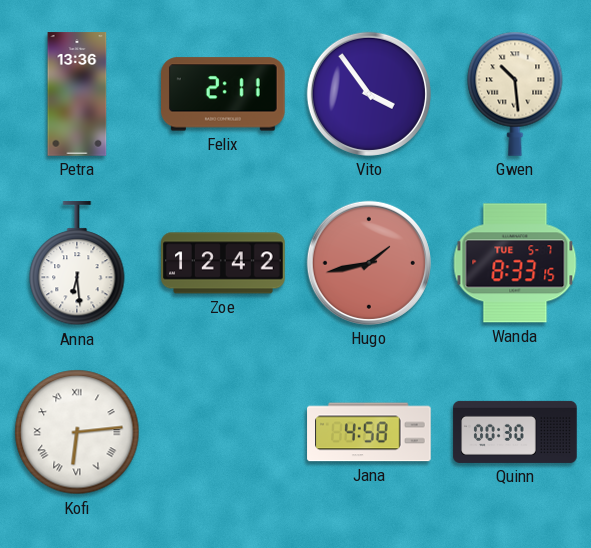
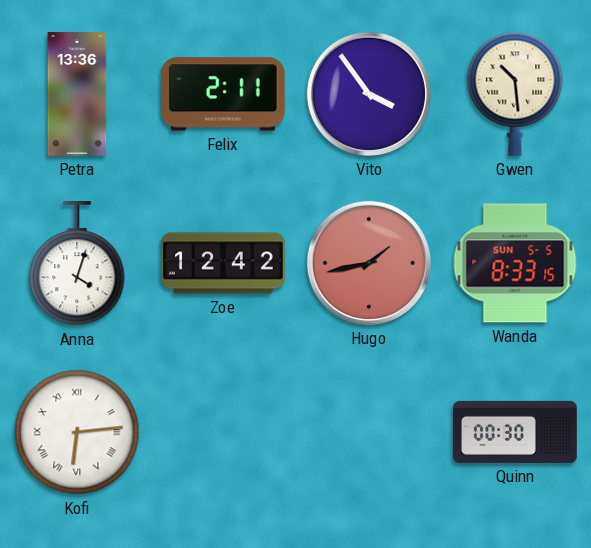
Anna: 6:29 -> 4:03
Wanda date: TUE 5-7 -> SUN 5-5
Jana: 4:58 -> none
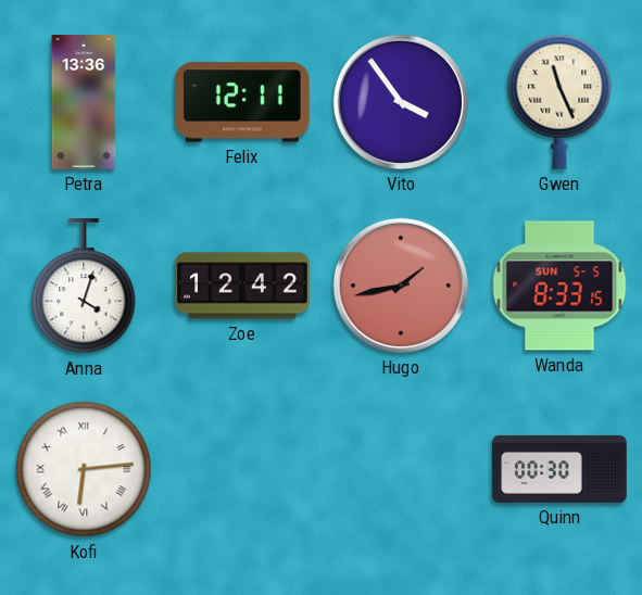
Felix: 2:11 -> 12:11
Gwen: 10:29 -> 11:26
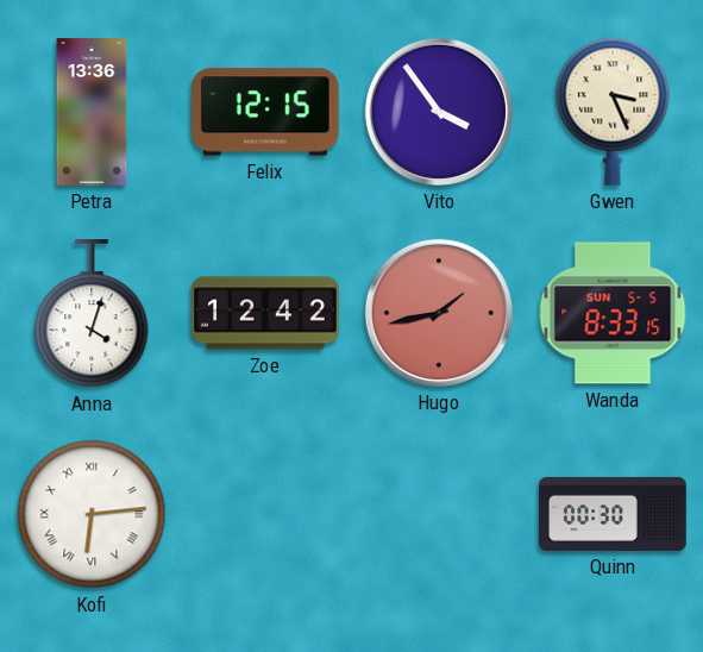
Felix: 12:11 -> 12:15
Gwen: 11:26 -> 3:26
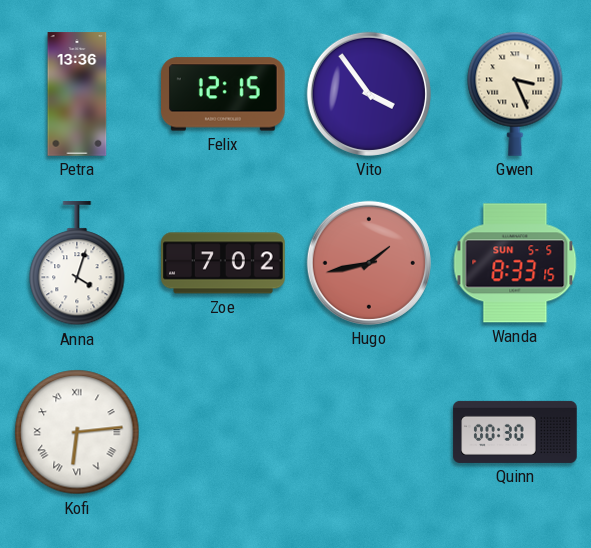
Zoe: 12:42 -> 7:02
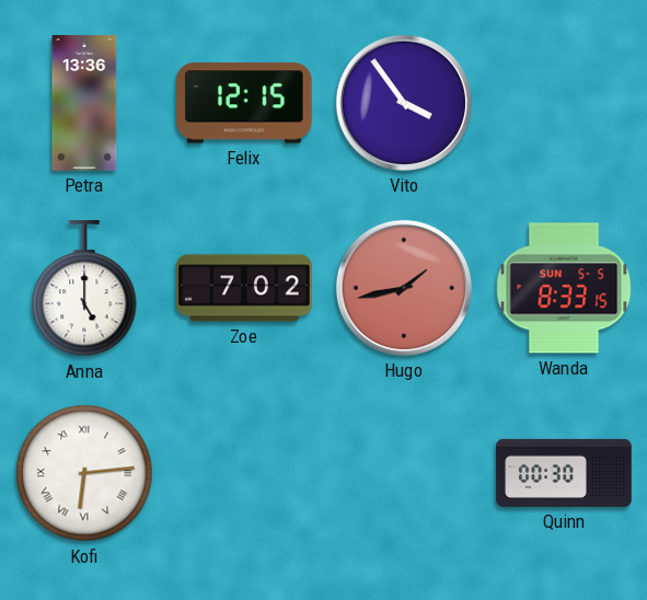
Gwen: 3:26 -> none
Anna: 4:03 -> 5:00
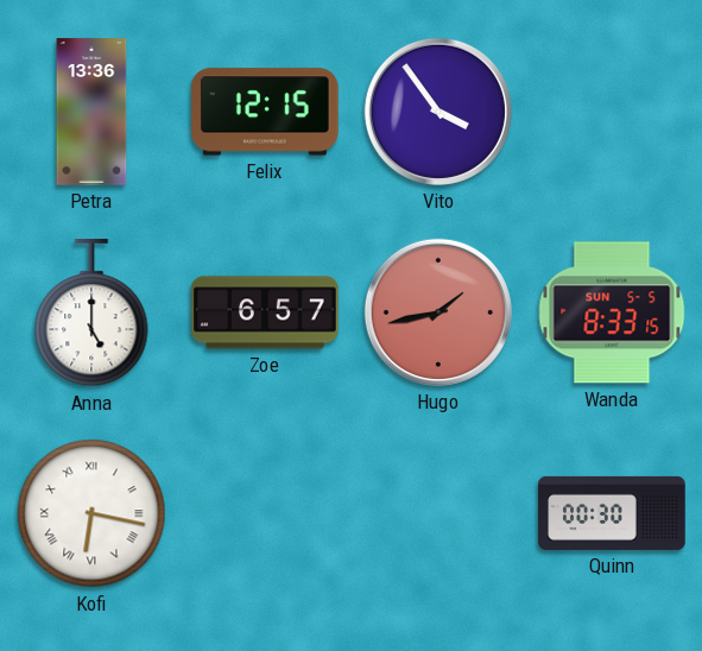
Zoe: 7:02 -> 6:57
Kofi: 6:14 -> 6:17
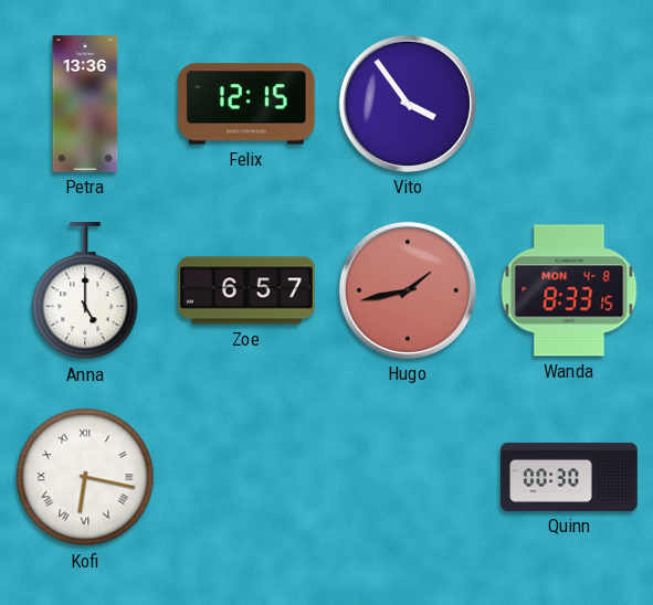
Wanda date: SUN 5-5 -> MON 4-8
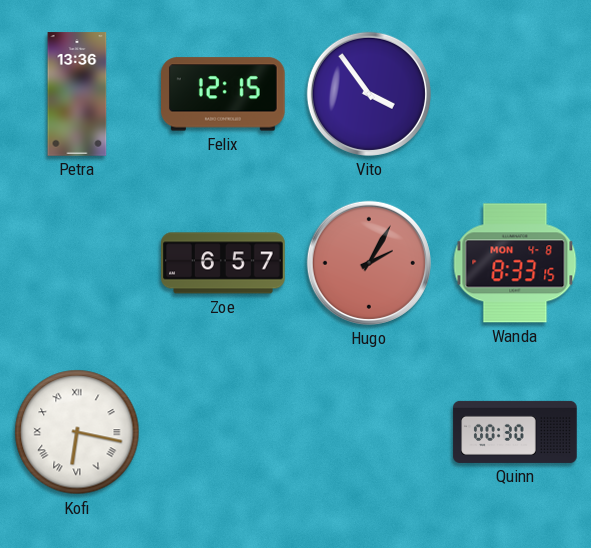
Anna: 5:00 -> none
Hugo: 1:43 -> 2:05
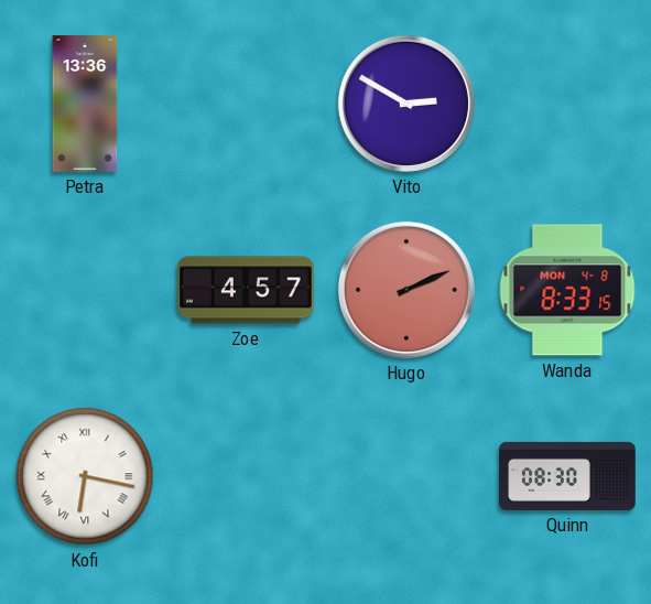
Felix: 12:15 -> none
Vito: 3:54 -> 2:50
Zoe: 6:57 -> 4:57
Hugo: 2:05 -> 2:11
Quinn: 00:30 -> 08:30
